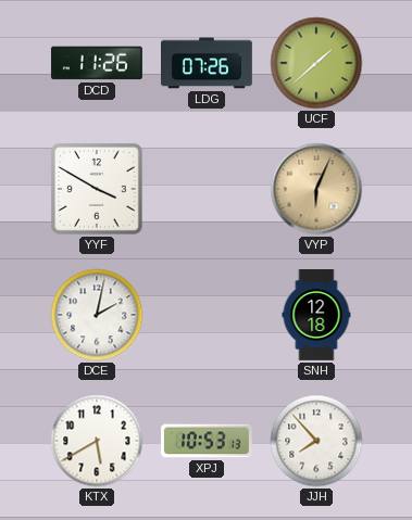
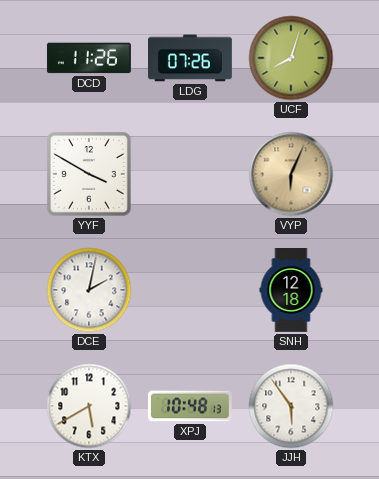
UCF: 1:38 -> 8:03
XPJ: 10:53 -> 10:48
JJH: 7:53 -> 5:54
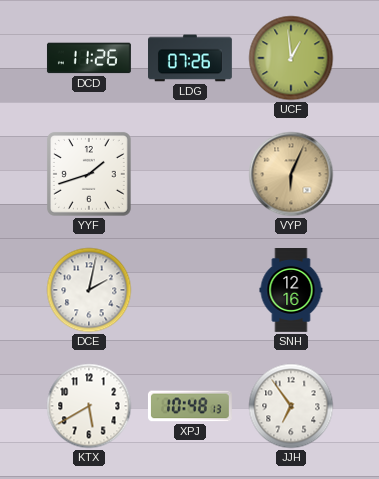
UCF: 8:03 -> 12:59
YYF: 3:50 -> 1:42
SNH: 12:18 -> 12:16
JJH: 5:54 -> 6:54
